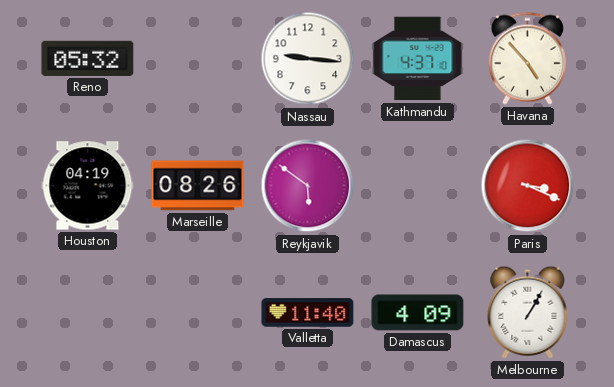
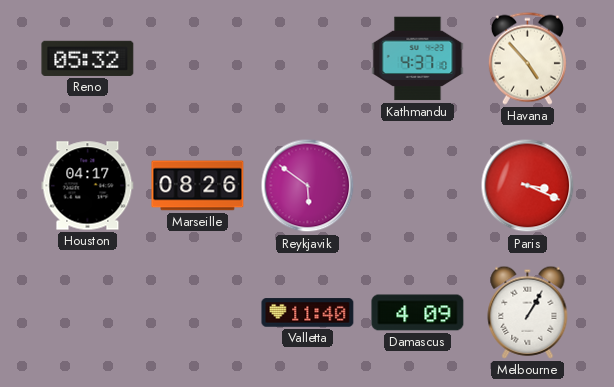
Nassau: 9:16 -> none
Houston: 04:19 -> 04:17
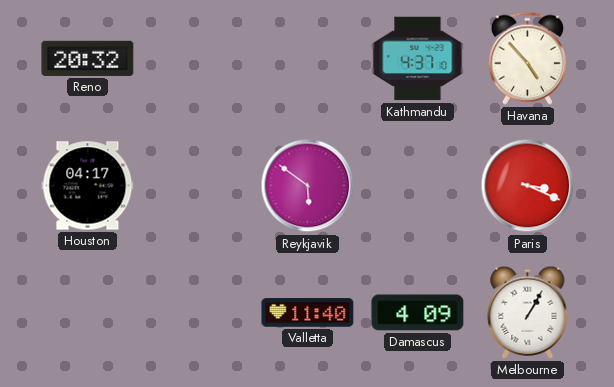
Reno: 05:32 -> 20:32
Marseille: 08:26 -> none
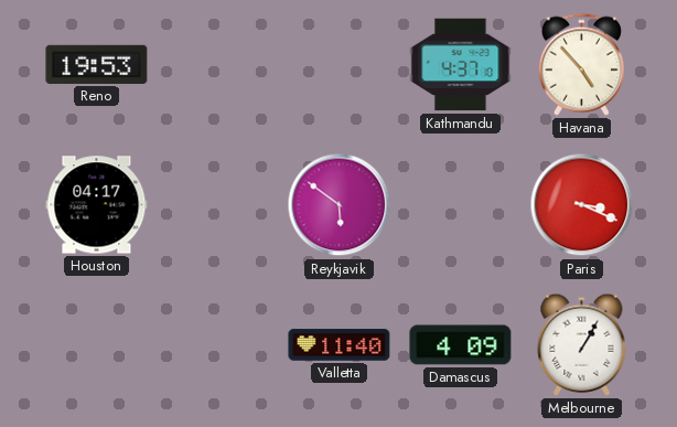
Reno: 20:32 -> 19:53
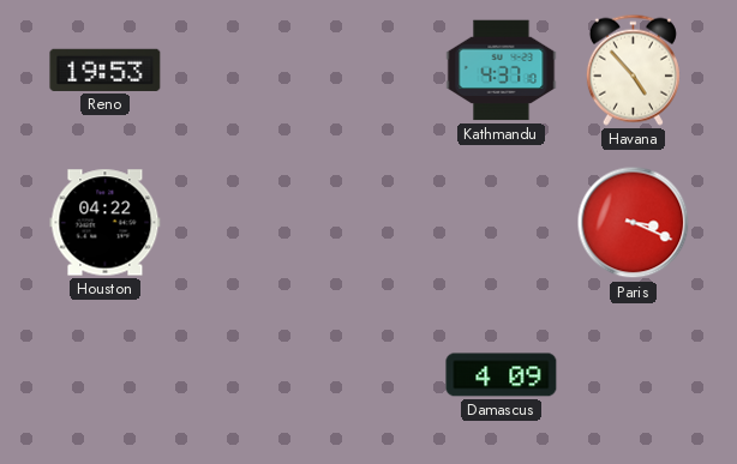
Houston: 04:17 -> 04:22
Reykjavik: 5:51 -> none
Valletta: 11:40 -> none
Melbourne: 1:05 -> none
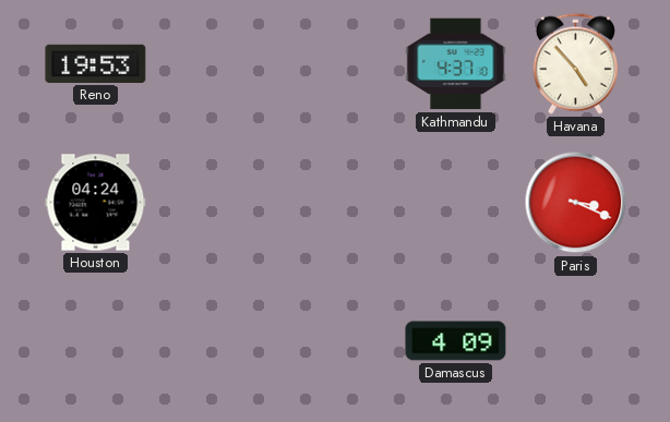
Houston: 04:22 -> 04:24
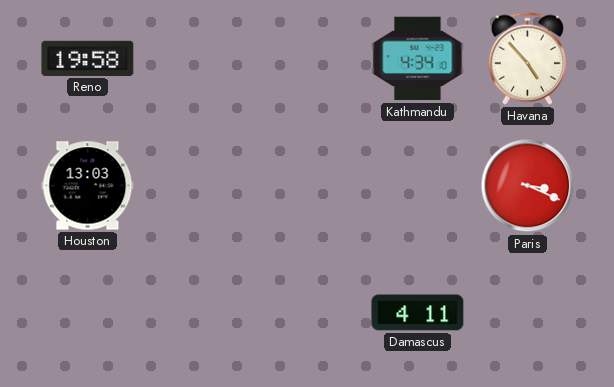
Reno: 19:53 -> 19:58
Kathmandu: 4:37 -> 4:34
Houston: 04:24 -> 13:03
Damascus: 4:09 -> 4:11
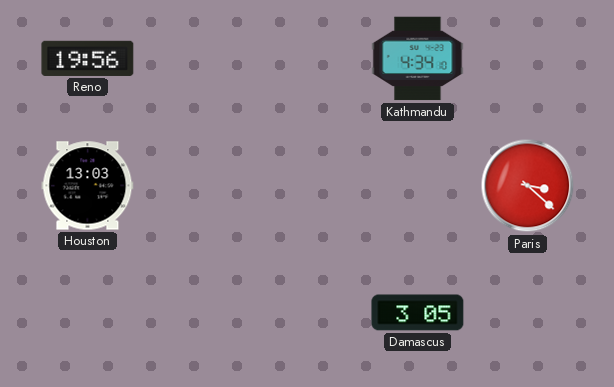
Reno: 19:58 -> 19:56
Havana: 4:53 -> none
Paris: 3:19 -> 3:22
Damascus: 4:11 -> 3:05
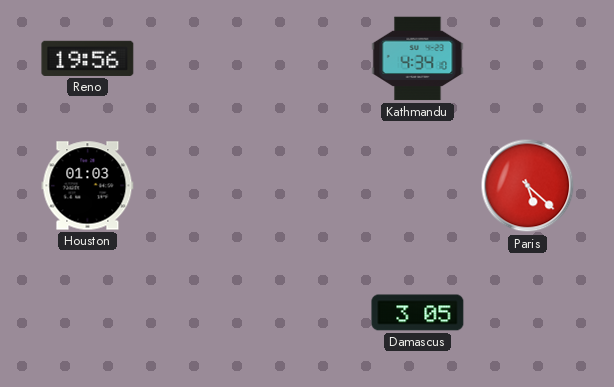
Houston: 13:03 -> 01:03
Paris: 3:22 -> 5:22
